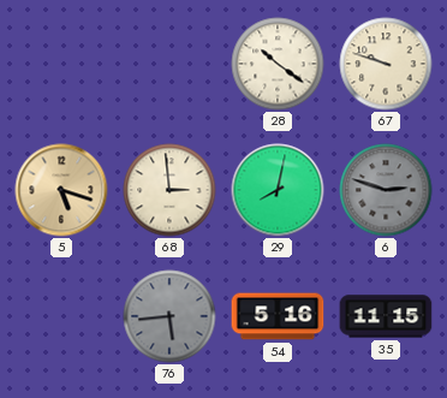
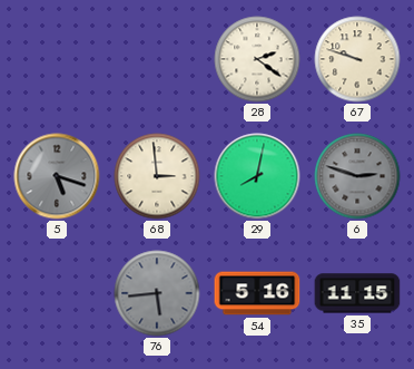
28: 10:21 -> 2:21
5 dial: champagne -> grey
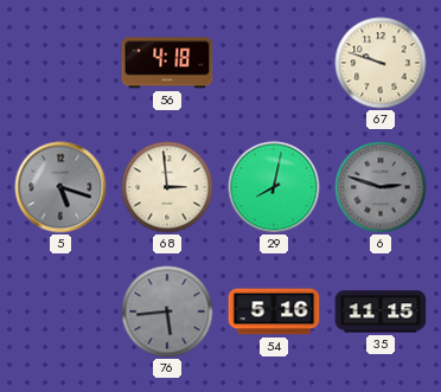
56: none -> 4:18
28: 2:21 -> none
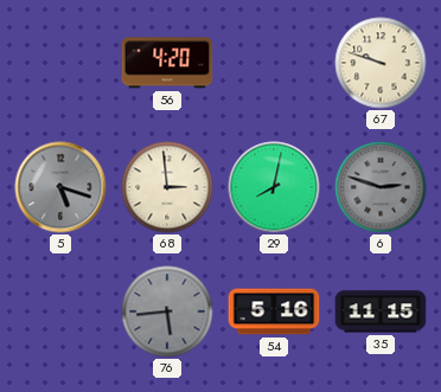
56: 4:18 -> 4:20
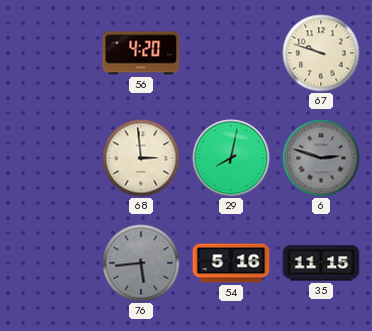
5: 5:18 -> none
